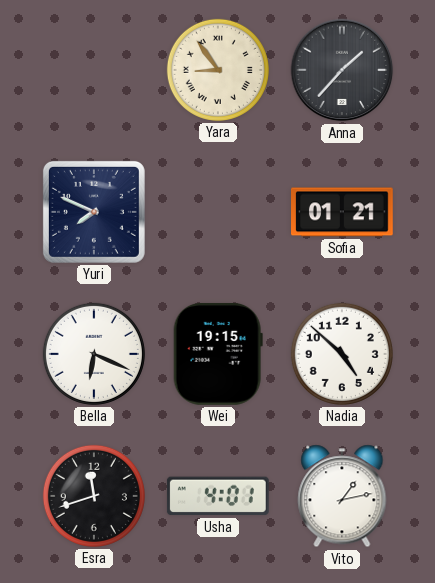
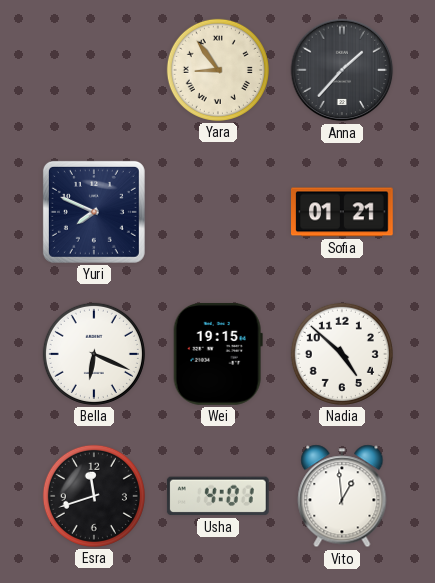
Vito: 1:13 -> 12:59
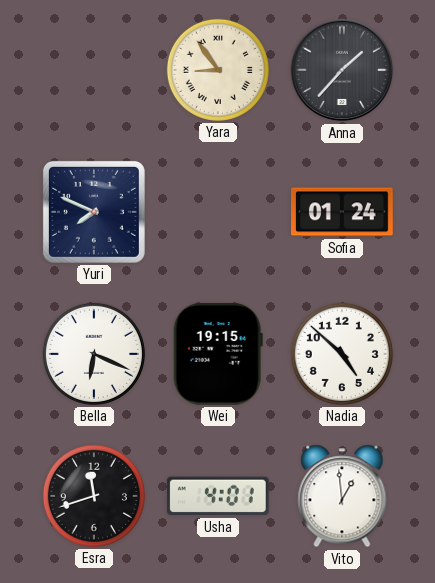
Sofia: 01:21 -> 01:24
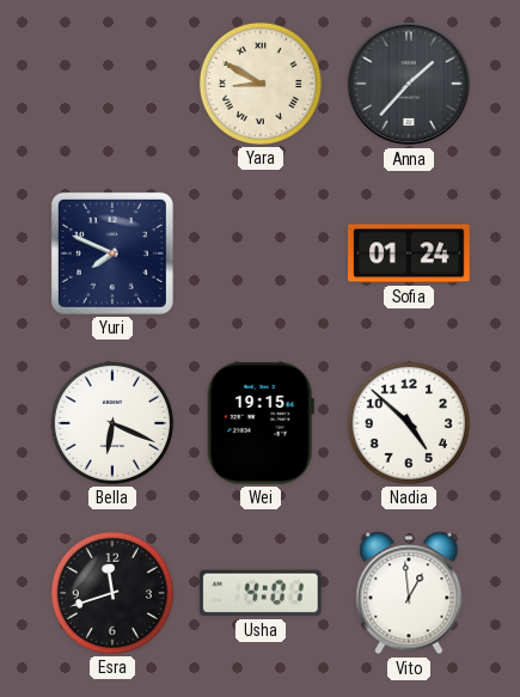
Yara: 8:54 -> 8:50
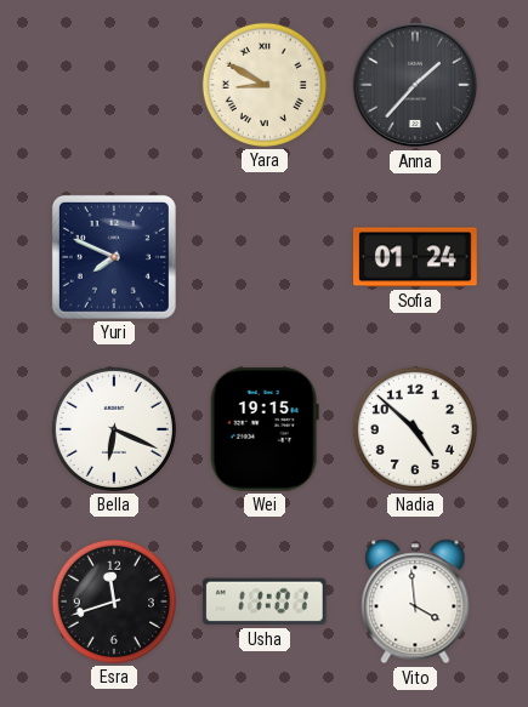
Usha: 4:01 -> 11:01
Vito: 12:59 -> 3:59
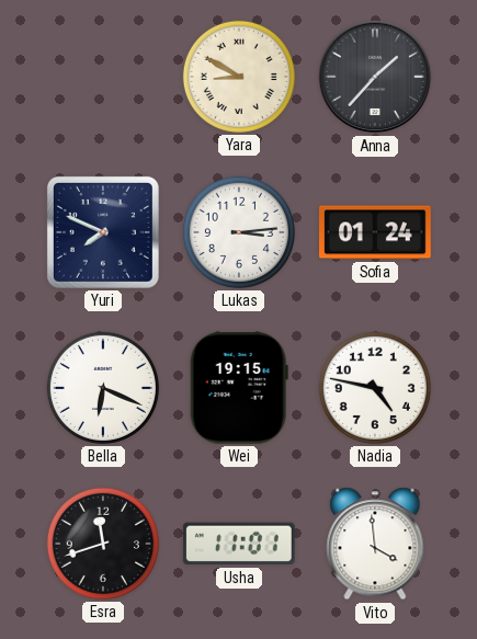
Lukas: none -> 3:14
Nadia: 4:52 -> 4:47
